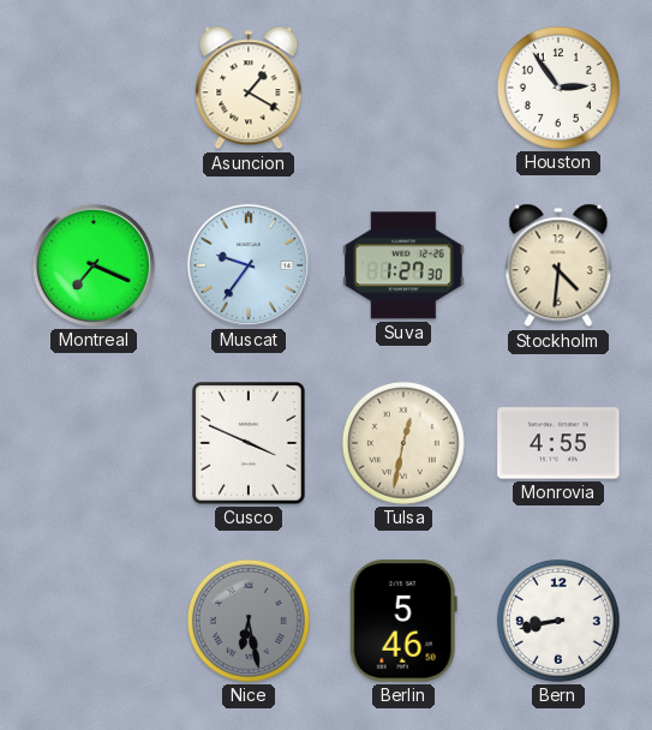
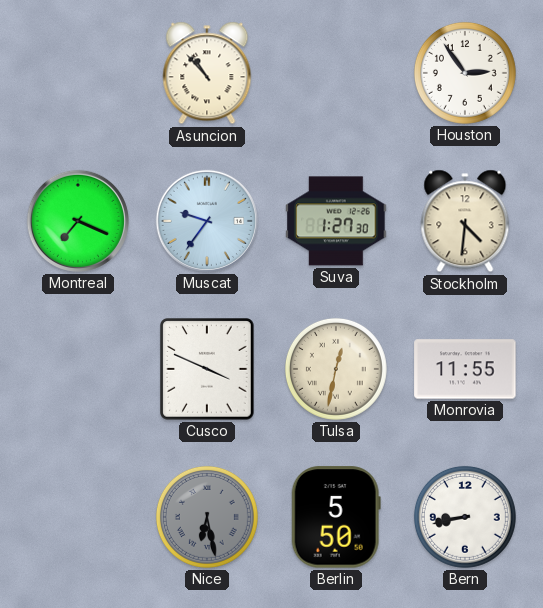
Asuncion: 1:20 -> 10:53
Monrovia: 4:55 -> 11:55
Berlin: 5:46 -> 5:50
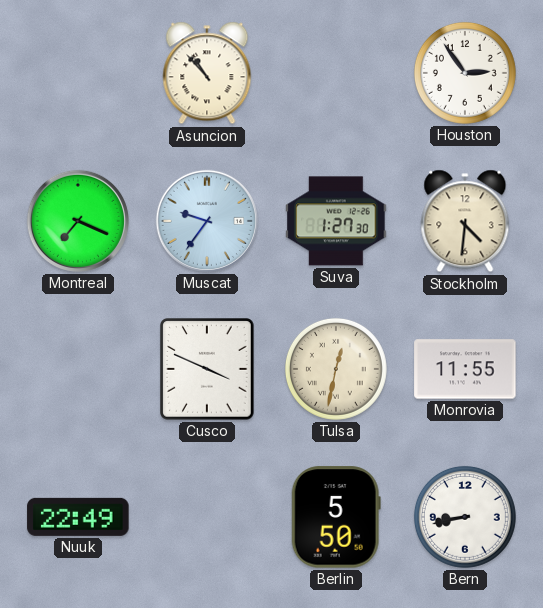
Nuuk: none -> 22:49
Nice: 6:28 -> none
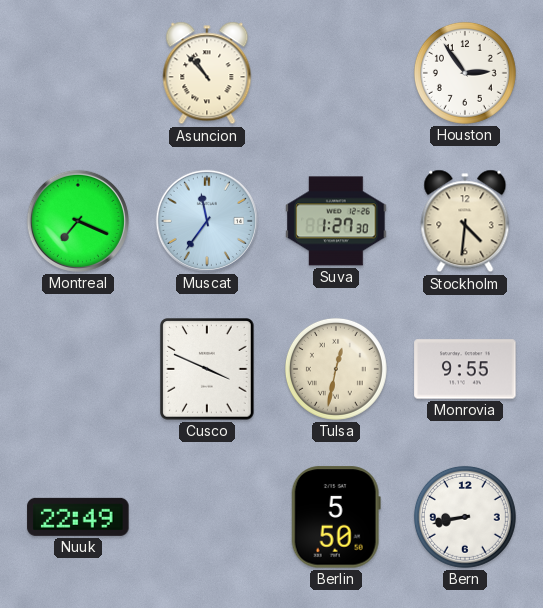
Muscat: 9:36 -> 11:36
Monrovia: 11:55 -> 9:55
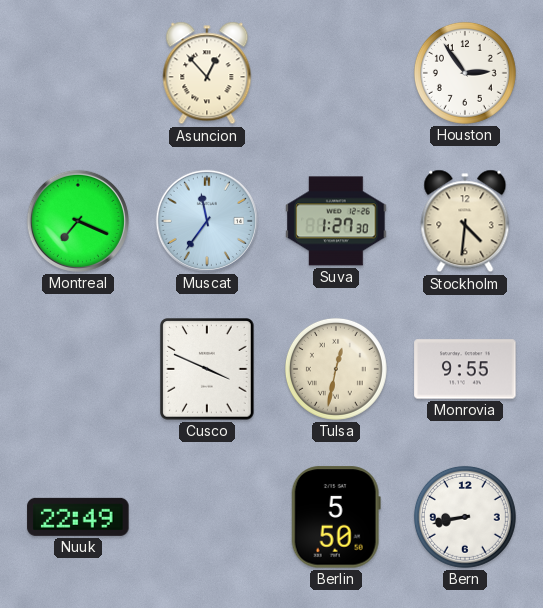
Asuncion: 10:53 -> 12:53
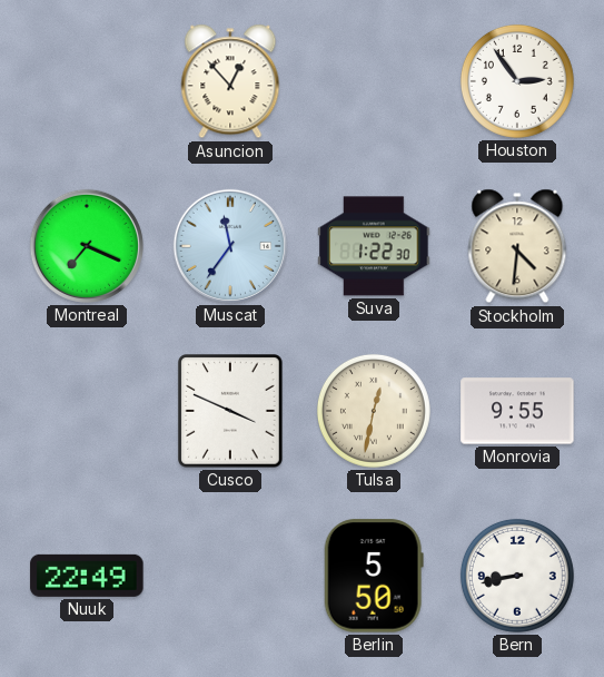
Suva: 1:27 -> 1:22
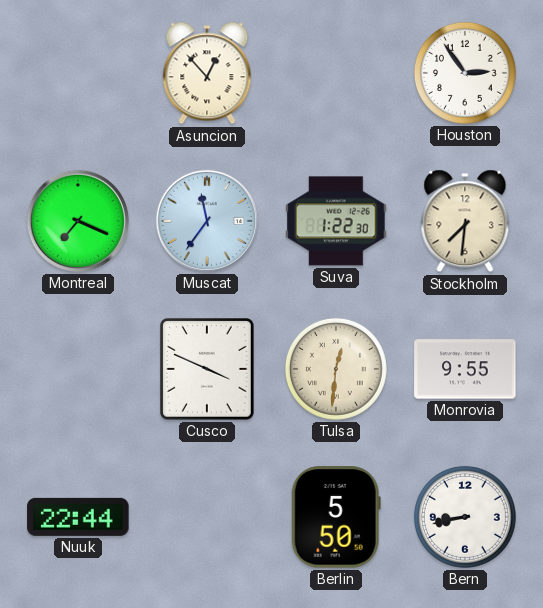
Stockholm: 4:31 -> 7:31
Tulsa: 12:32 -> 12:31
Nuuk: 22:49 -> 22:44
